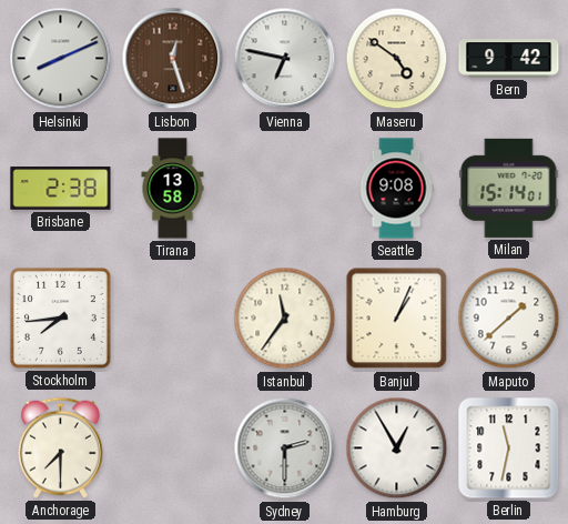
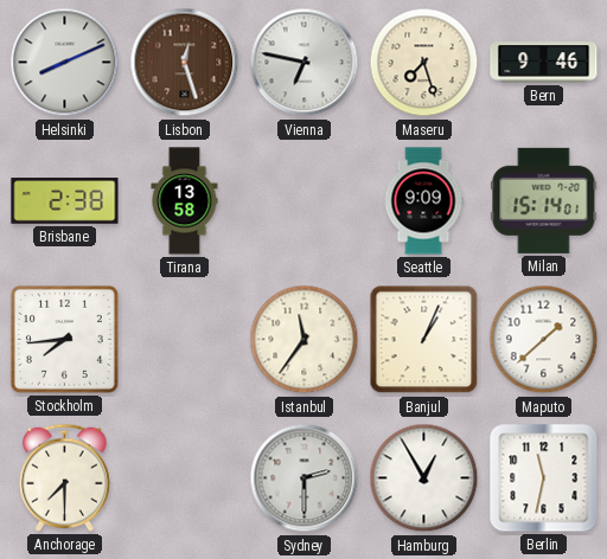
Maseru: 4:51 -> 7:27
Bern: 9:42 -> 9:46
Seattle: 9:08 -> 9:09
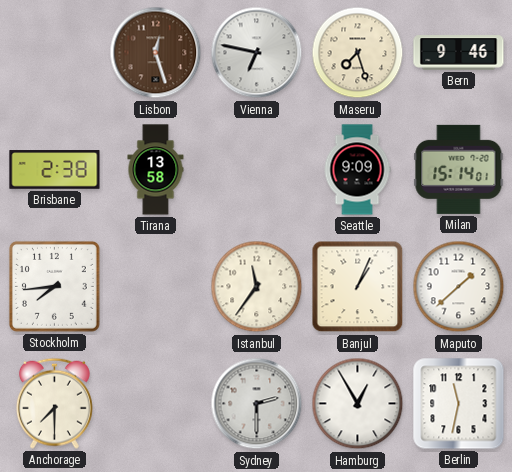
Helsinki: 8:11 -> none
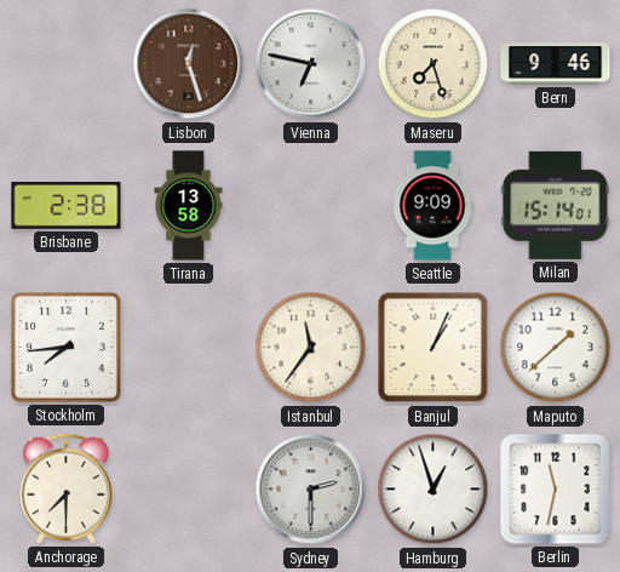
Hamburg: 12:55 -> 12:57
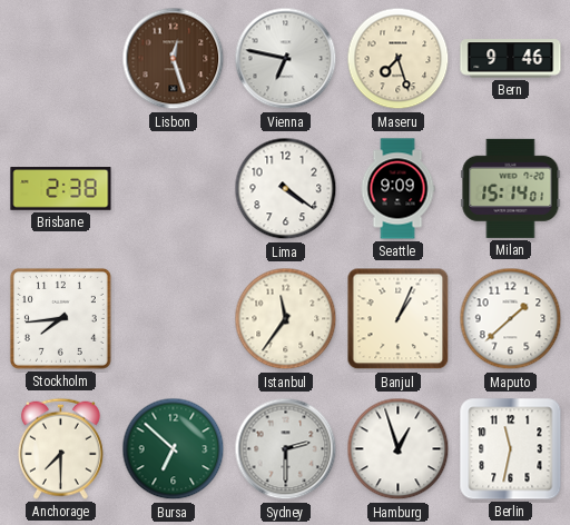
Tirana: 13:58 -> none
Lima: none -> 4:21
Bursa: none -> 6:52
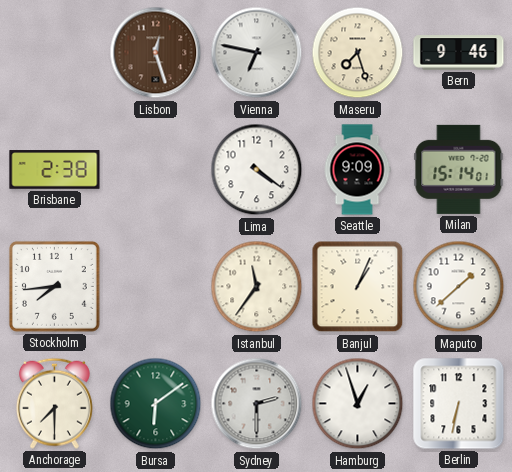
Bursa: 6:52 -> 6:09
Berlin: 11:32 -> 6:32
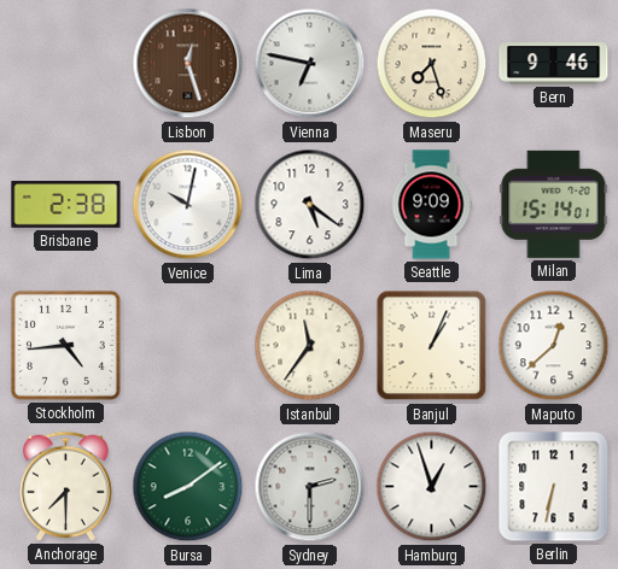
Venice: none -> 10:02
Lima: 4:21 -> 5:21
Stockholm: 7:44 -> 4:44
Maputo: 1:38 -> 12:38
Bursa: 6:09 -> 8:09
